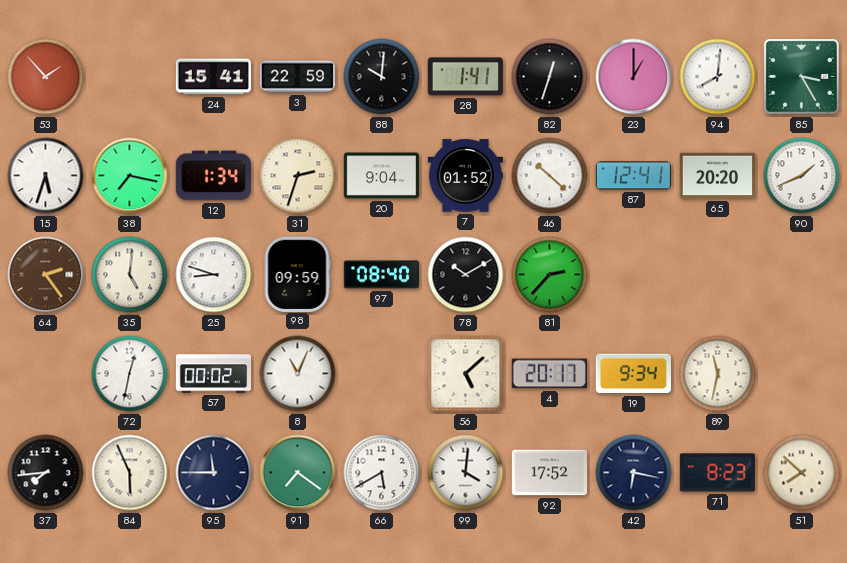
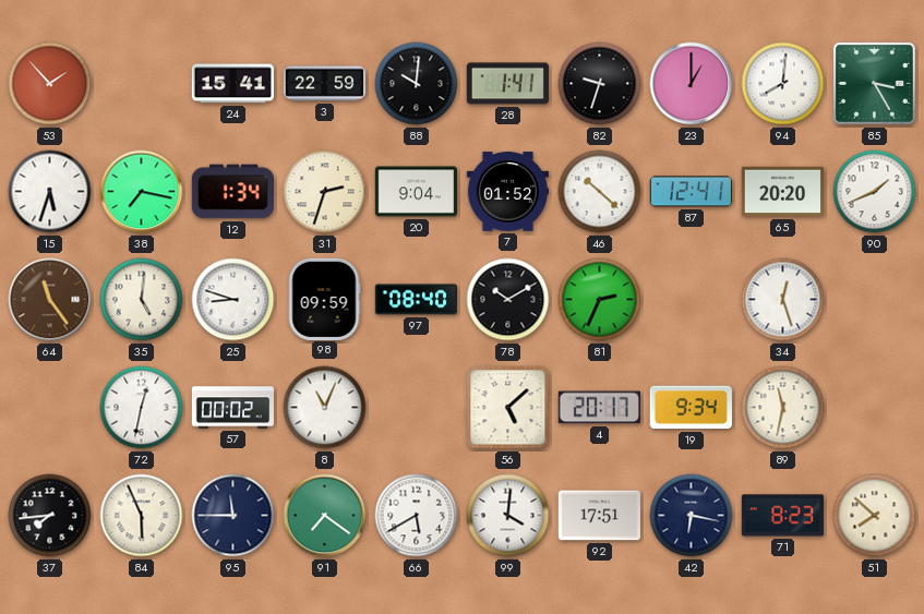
82: 12:33 -> 9:33
64: 2:24 -> 11:24
81: 2:37 -> 2:34
34: none -> 12:27
92: 17:52 -> 17:51
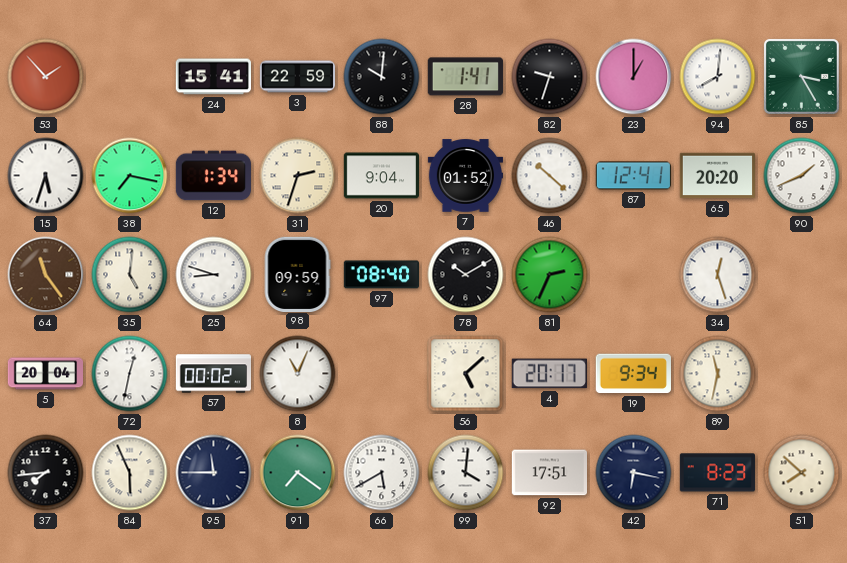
5: none -> 20:04
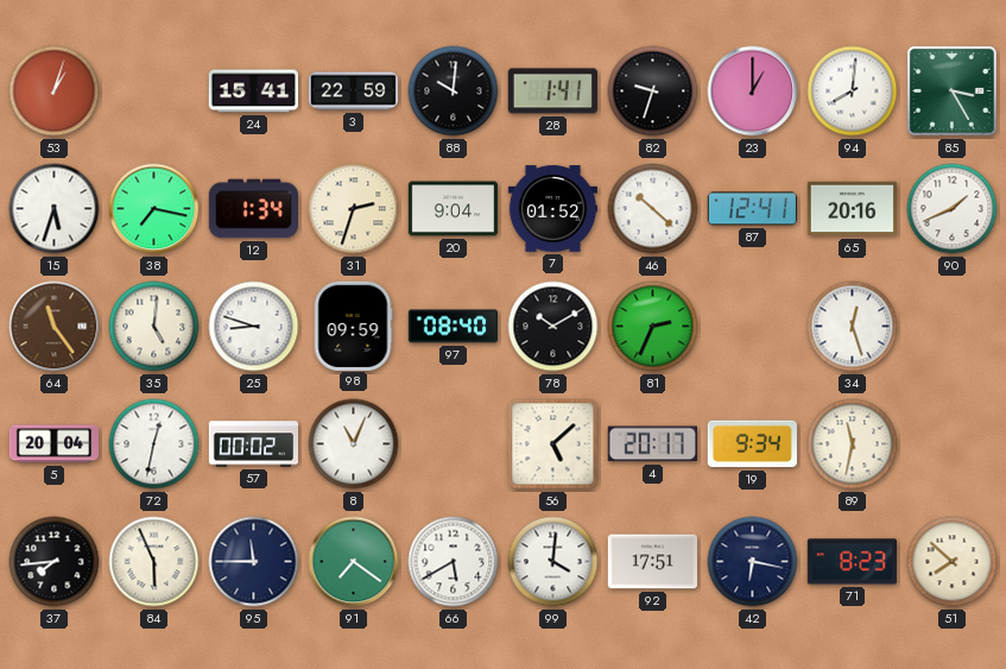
53: 1:53 -> 1:03
65: 20:20 -> 20:16
